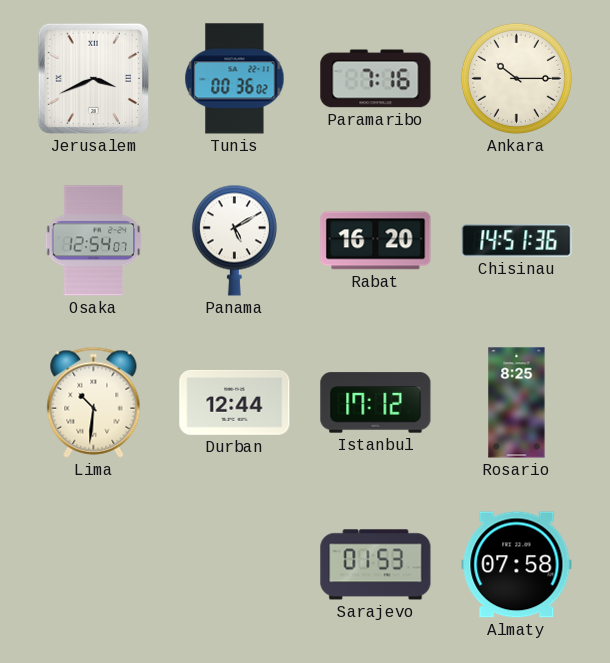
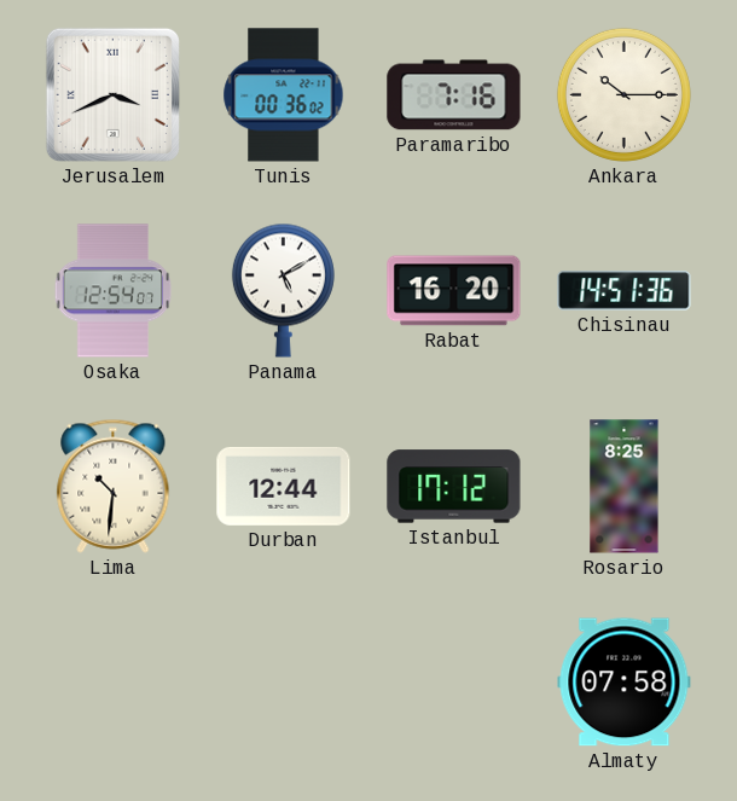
Sarajevo: 01:53 -> none
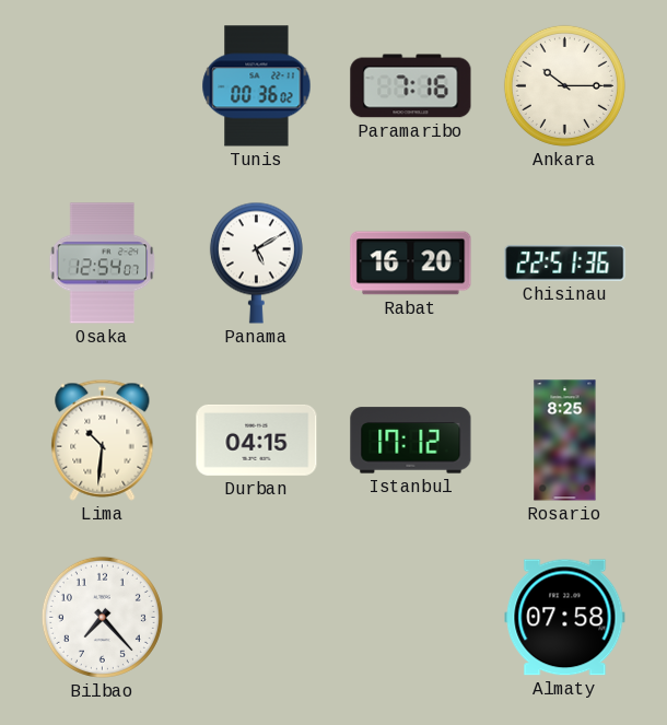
Jerusalem: 3:41 -> none
Chisinau: 14:51 -> 22:51
Durban: 12:44 -> 04:15
Bilbao: none -> 7:23
